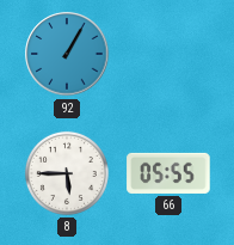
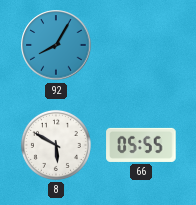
92: 1:05 -> 8:05
8: 5:45 -> 5:50
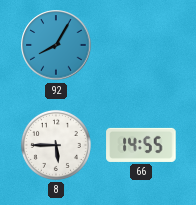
8: 5:50 -> 5:45
66: 05:55 -> 14:55
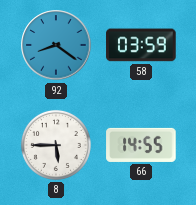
92: 8:05 -> 8:21
58: none -> 03:59
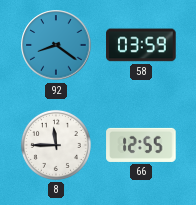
8: 5:45 -> 11:45
66: 14:55 -> 12:55
